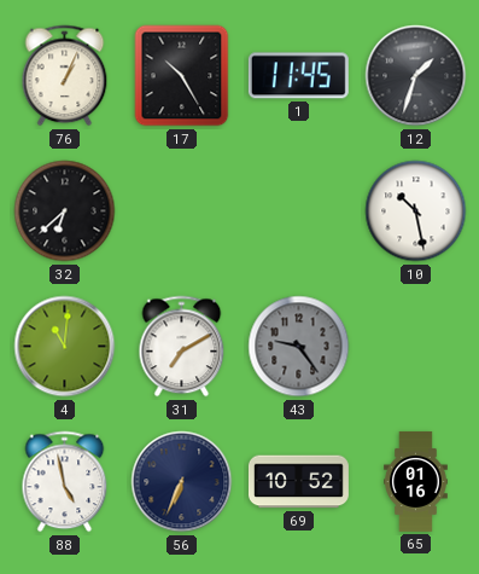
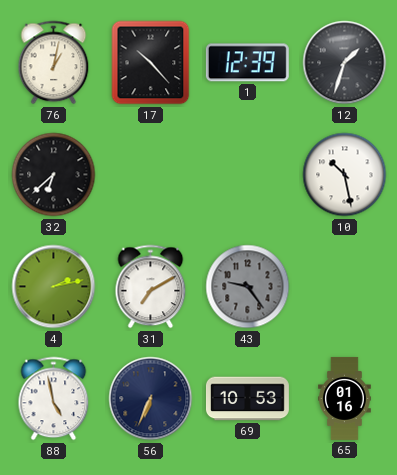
76: 1:04 -> 1:02
17: 10:25 -> 10:23
1: 11:45 -> 12:39
4: 11:01 -> 2:13
69: 10:52 -> 10:53
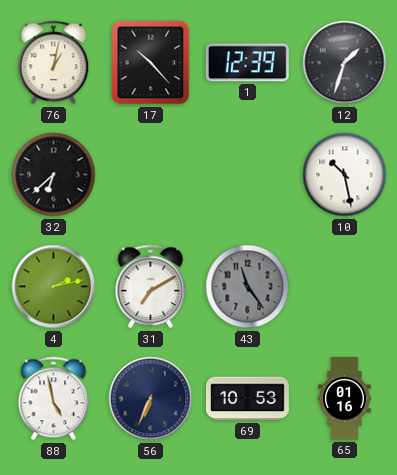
43: 9:24 -> 11:24
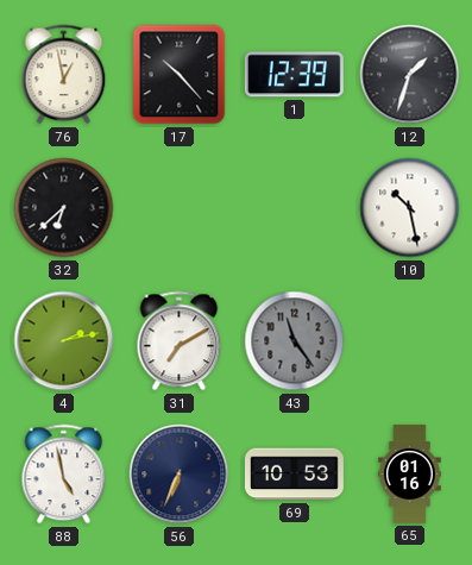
76: 1:02 -> 12:58
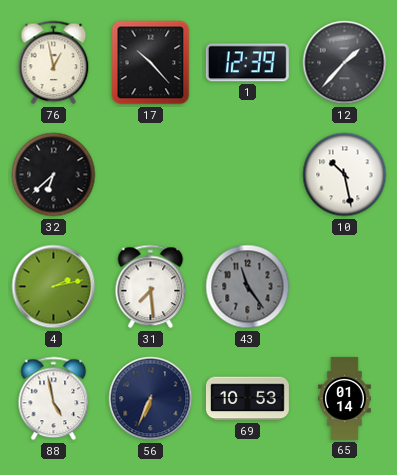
12: 1:33 -> 1:37
31: 7:10 -> 7:29
65: 01:16 -> 01:14
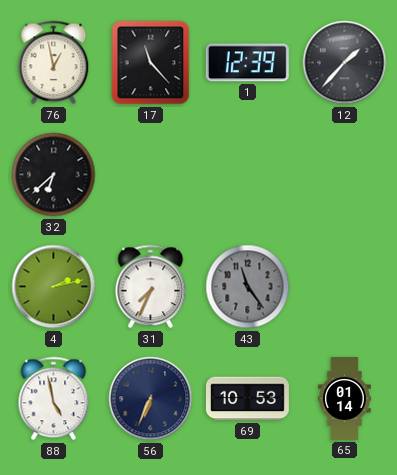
17: 10:23 -> 11:23
10: 10:28 -> none
31: 7:29 -> 7:34
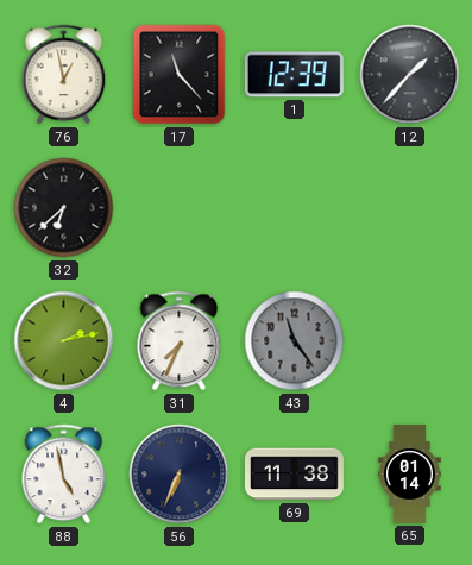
69: 10:53 -> 11:38
